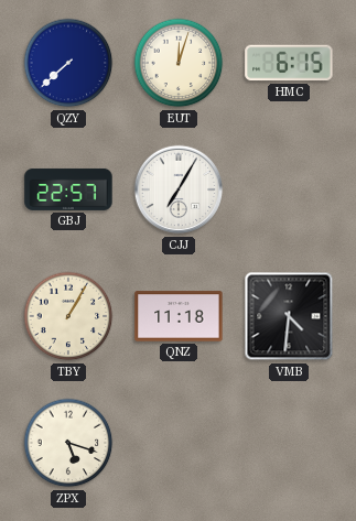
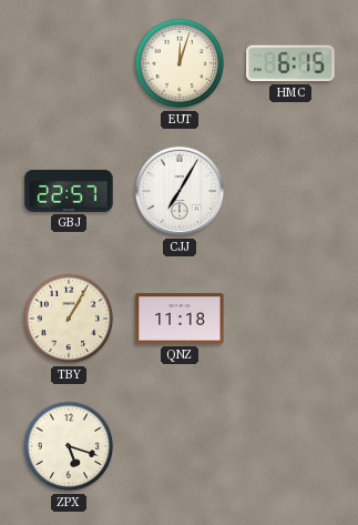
QZY: 7:38 -> none
VMB: 4:31 -> none
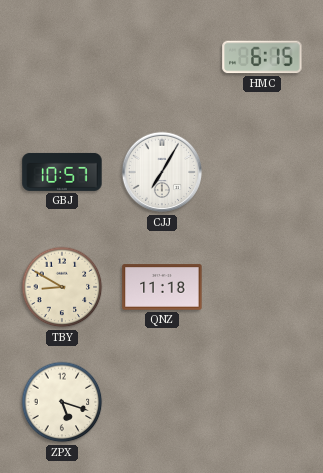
EUT: 12:03 -> none
GBJ: 22:57 -> 10:57
TBY: 1:05 -> 8:50
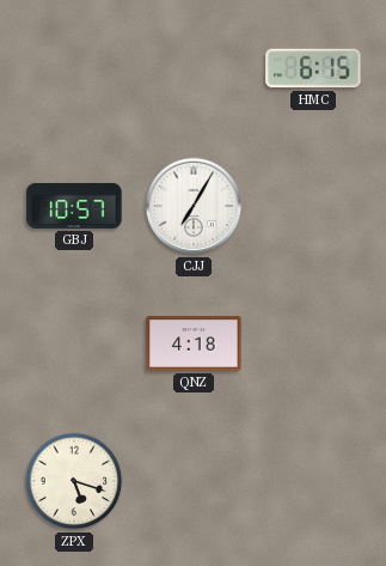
TBY: 8:50 -> none
QNZ: 11:18 -> 4:18
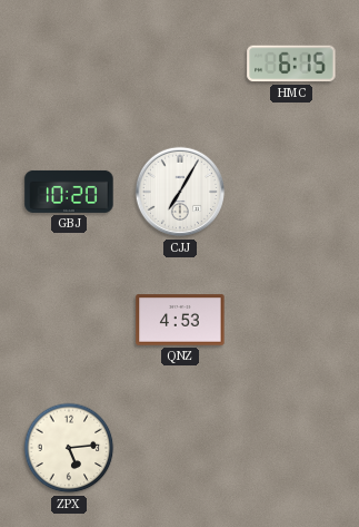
GBJ: 10:57 -> 10:20
QNZ: 4:18 -> 4:53
ZPX: 5:18 -> 5:14
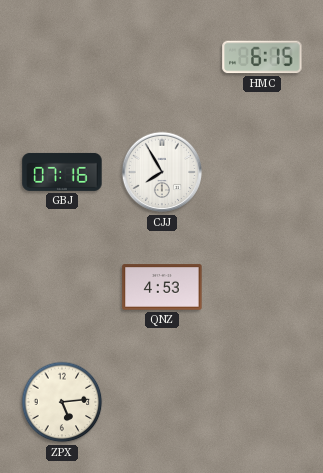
GBJ: 10:20 -> 07:16
CJJ: 7:05 -> 7:55
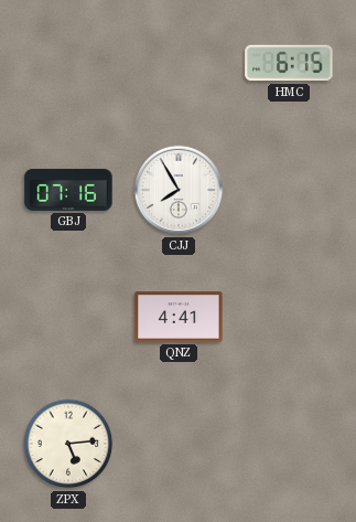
QNZ: 4:53 -> 4:41
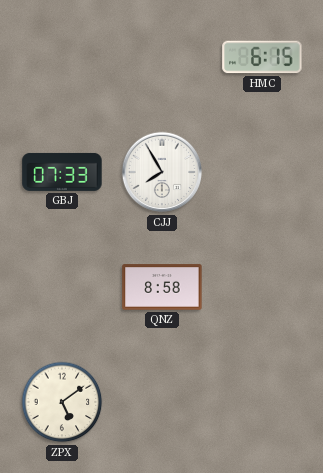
GBJ: 07:16 -> 07:33
QNZ: 4:41 -> 8:58
ZPX: 5:14 -> 5:09
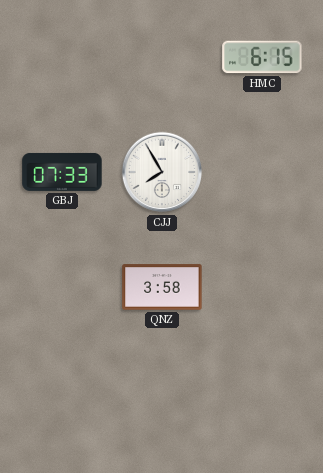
QNZ: 8:58 -> 3:58
ZPX: 5:09 -> none
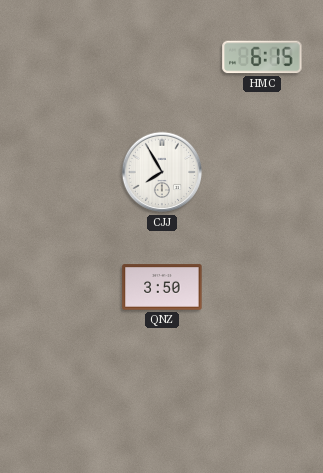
GBJ: 07:33 -> none
QNZ: 3:58 -> 3:50
